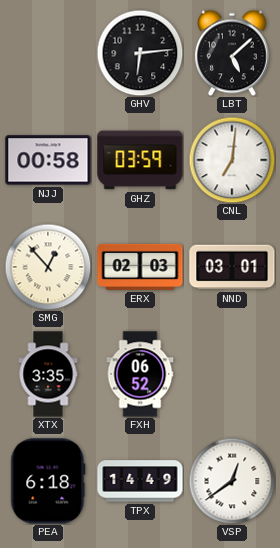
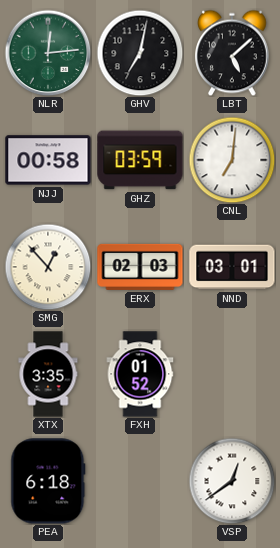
NLR: none -> 12:14
GHV: 6:14 -> 7:02
FXH: 06:52 -> 01:52
TPX: 14:49 -> none
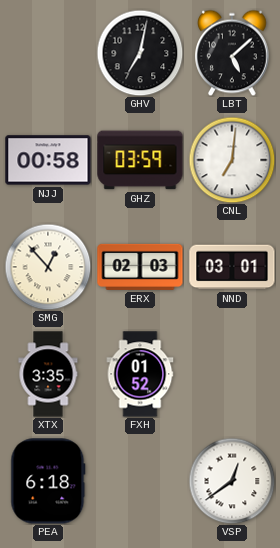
NLR: 12:14 -> none
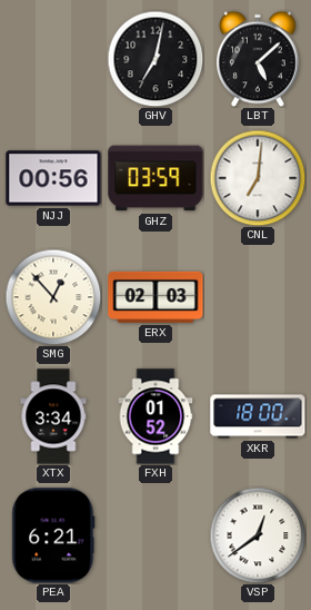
NJJ: 00:58 -> 00:56
NND: 03:01 -> none
XTX: 3:35 -> 3:34
XKR: none -> 18:00
PEA: 6:18 -> 6:21
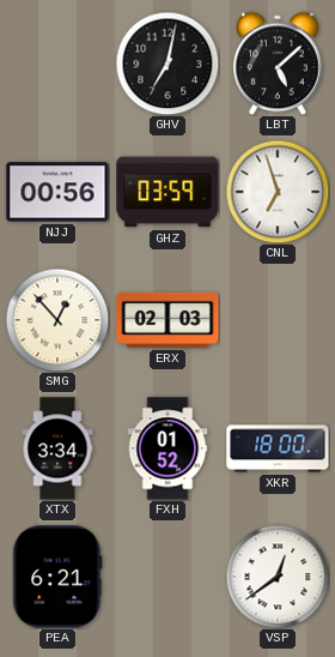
CNL: 7:01 -> 6:57
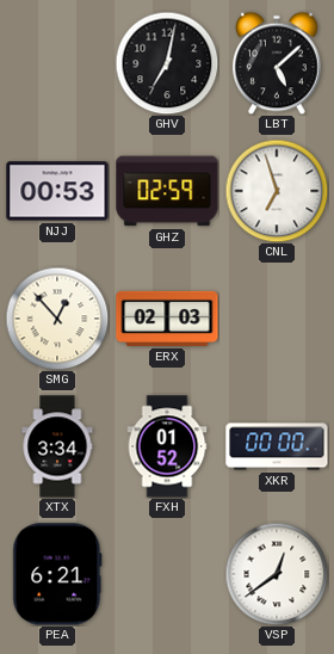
NJJ: 00:56 -> 00:53
GHZ: 03:59 -> 02:59
XKR: 18:00 -> 00:00
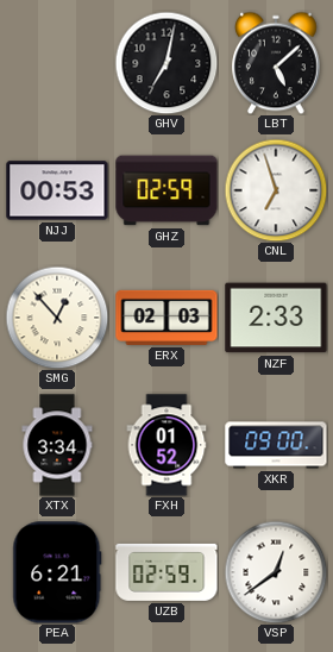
NZF: none -> 2:33
XKR: 00:00 -> 09:00
UZB: none -> 02:59
